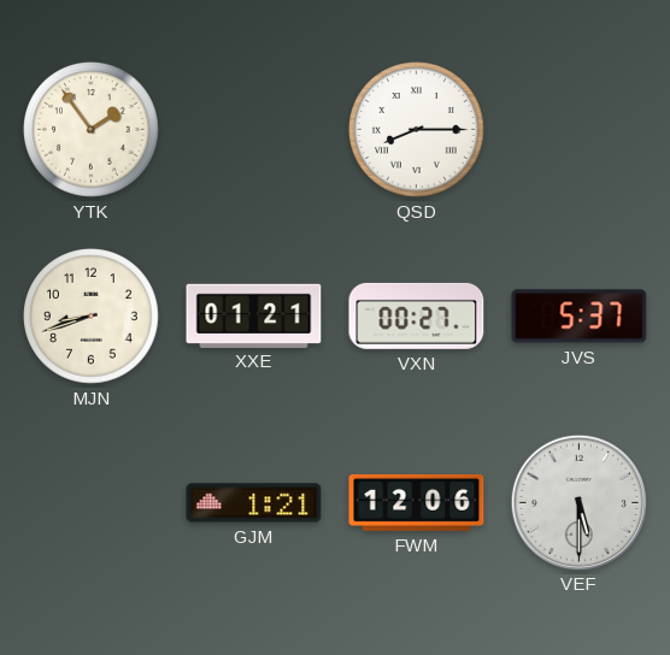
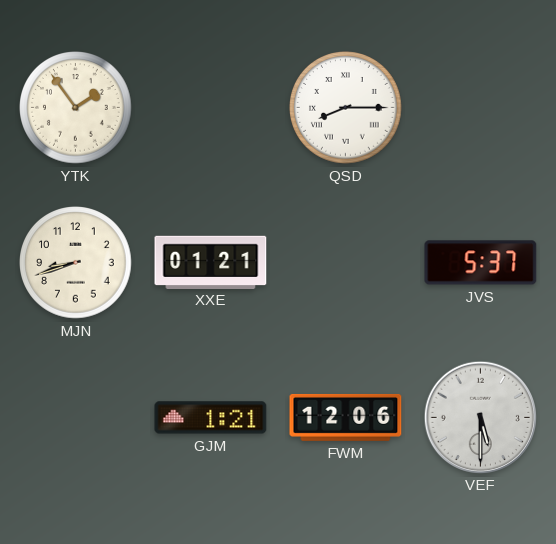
VXN: 00:27 -> none
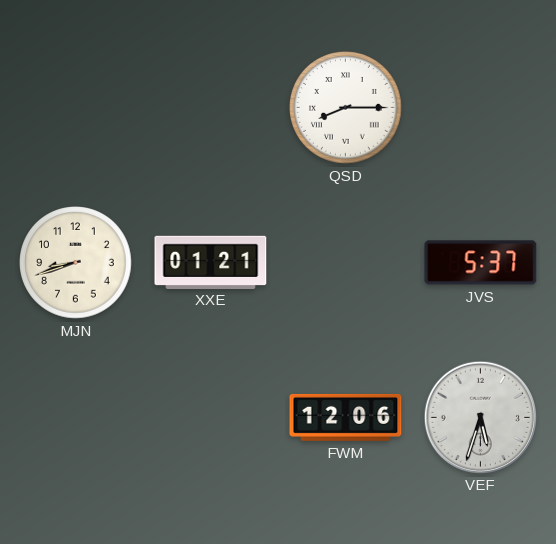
YTK: 1:54 -> none
GJM: 1:21 -> none
VEF: 5:30 -> 5:33
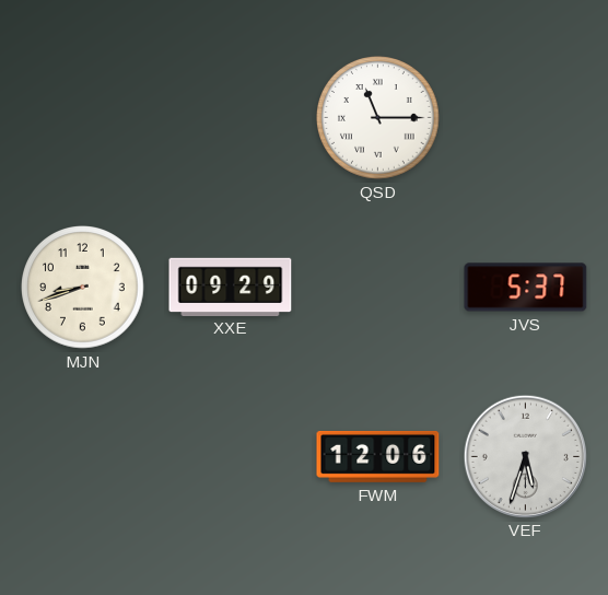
QSD: 8:15 -> 11:15
XXE: 01:21 -> 09:29
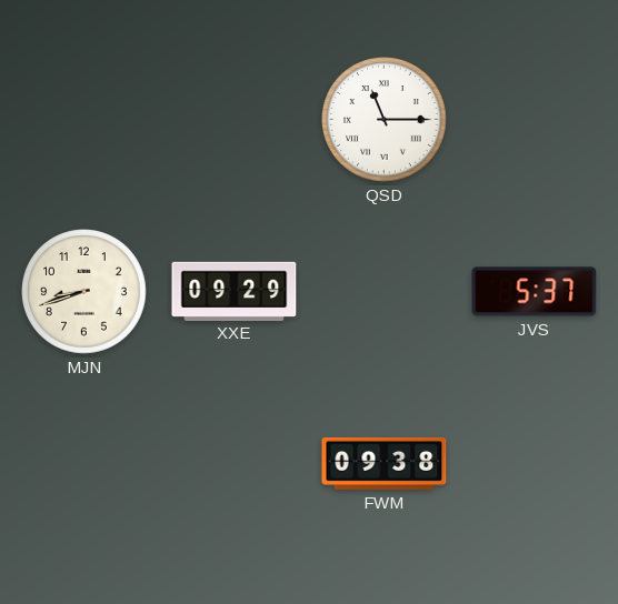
FWM: 12:06 -> 09:38
VEF: 5:33 -> none
